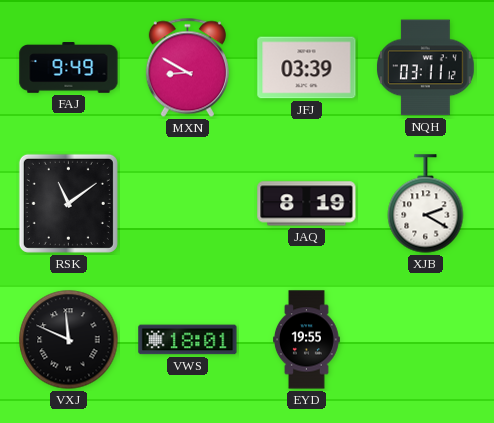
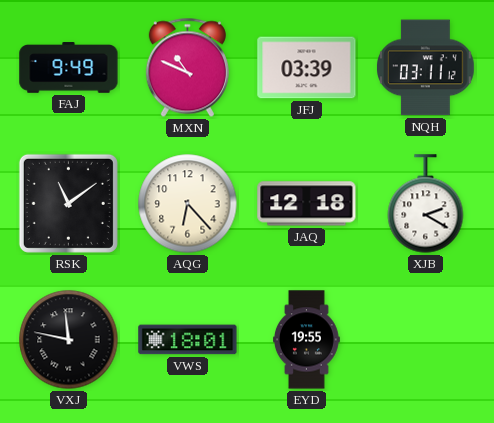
MXN: 8:50 -> 10:49
AQG: none -> 6:23
JAQ: 8:19 -> 12:18
VXJ: 11:49 -> 11:47
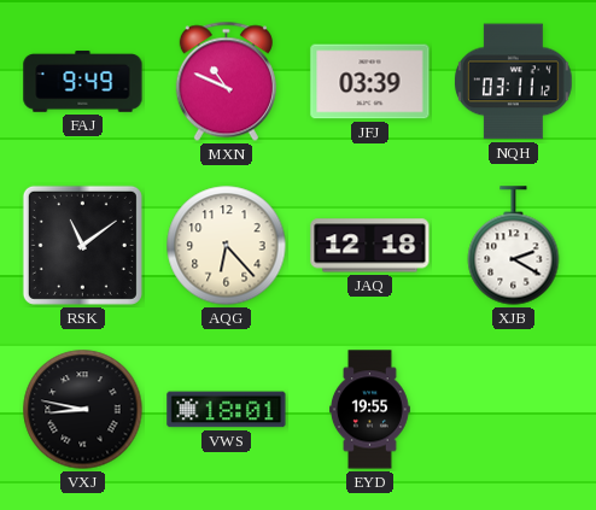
VXJ: 11:47 -> 8:47
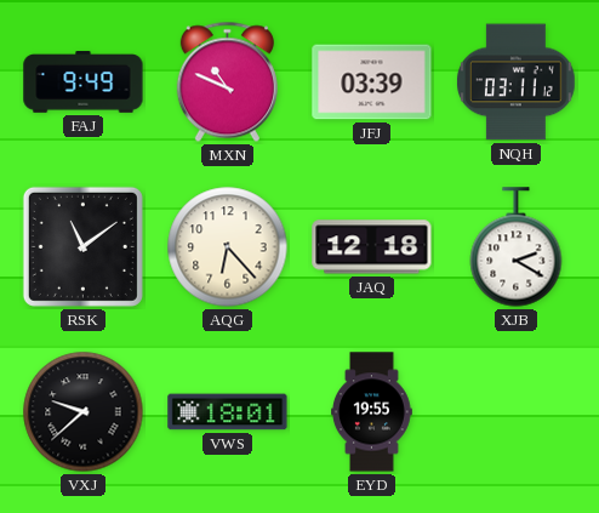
VXJ: 8:47 -> 9:38
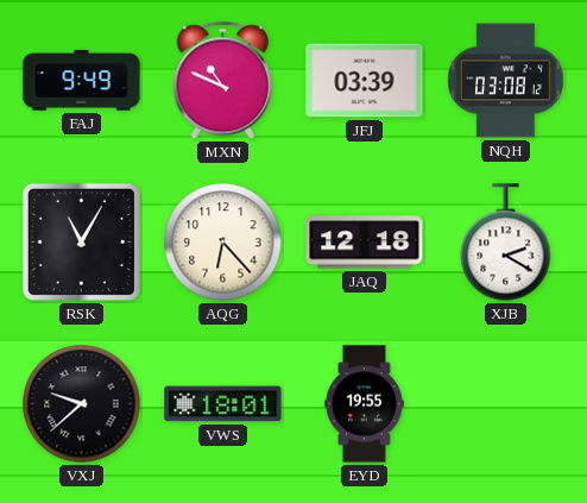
NQH: 03:11 -> 03:08
RSK: 11:09 -> 11:05
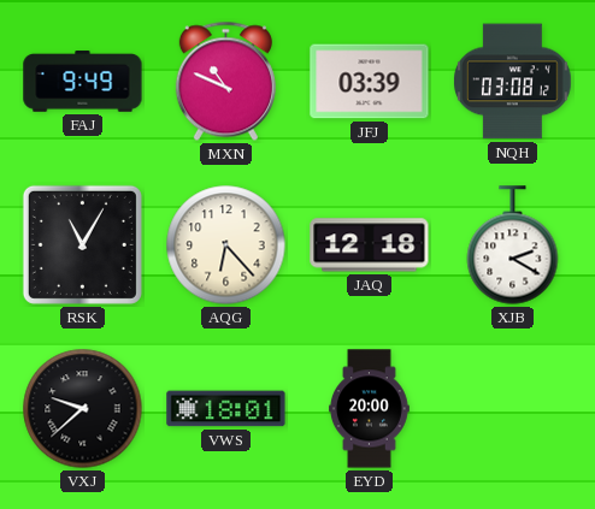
EYD: 19:55 -> 20:00
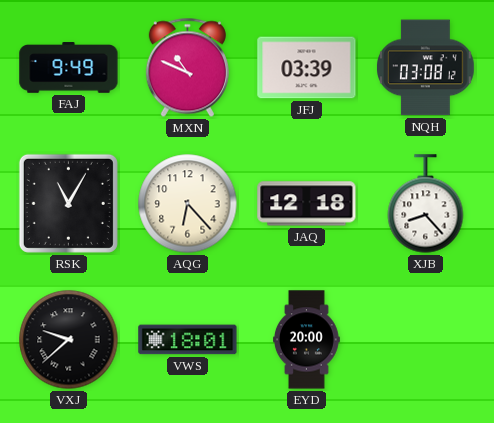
XJB: 2:20 -> 8:23
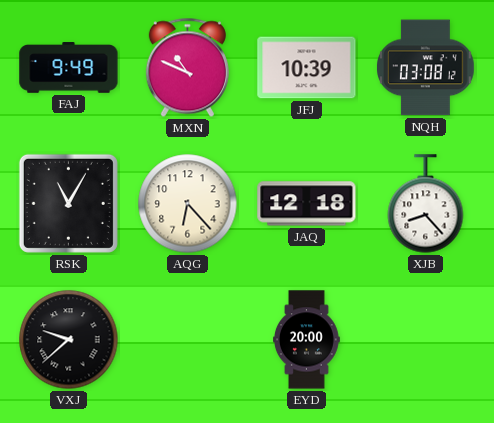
JFJ: 03:39 -> 10:39
VWS: 18:01 -> none
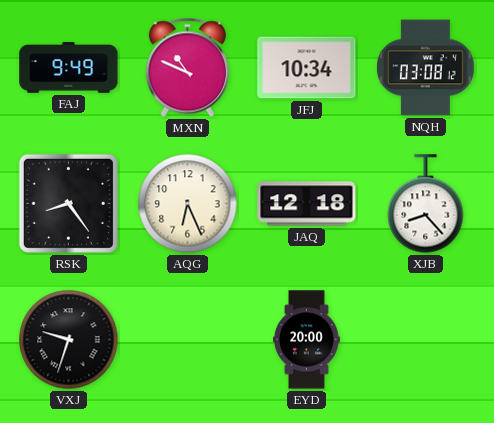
JFJ: 10:39 -> 10:34
RSK: 11:05 -> 8:24
AQG: 6:23 -> 6:26
VXJ: 9:38 -> 9:33
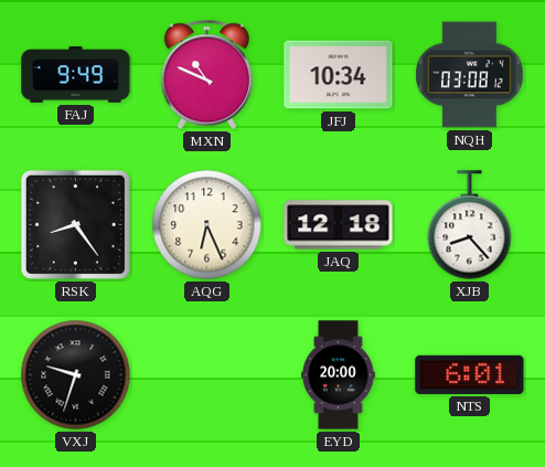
NTS: none -> 6:01
